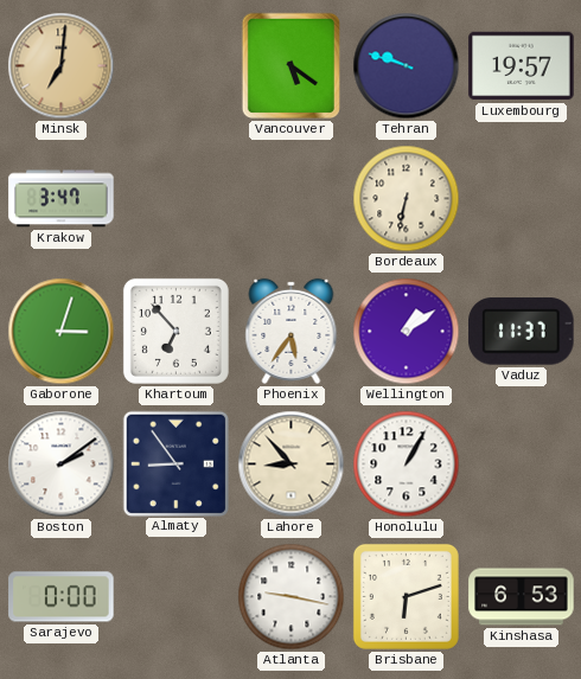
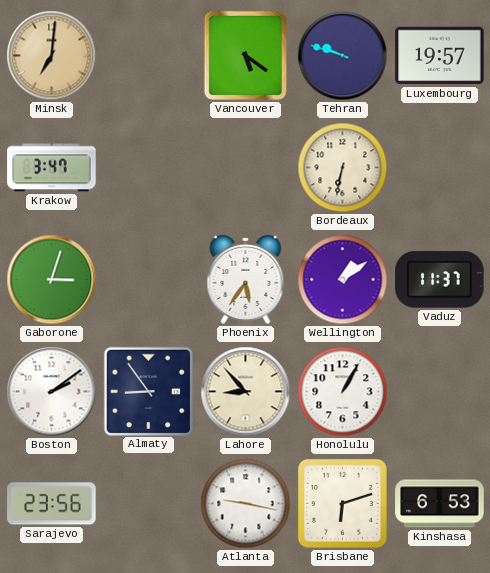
Khartoum: 6:53 -> none
Sarajevo: 0:00 -> 23:56
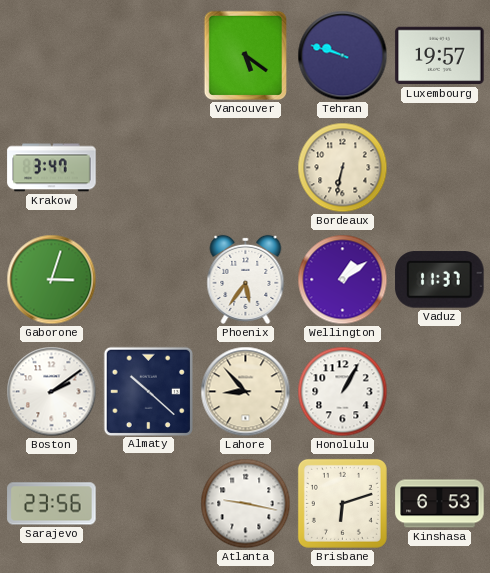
Minsk: 7:01 -> none
Almaty: 8:54 -> 10:22
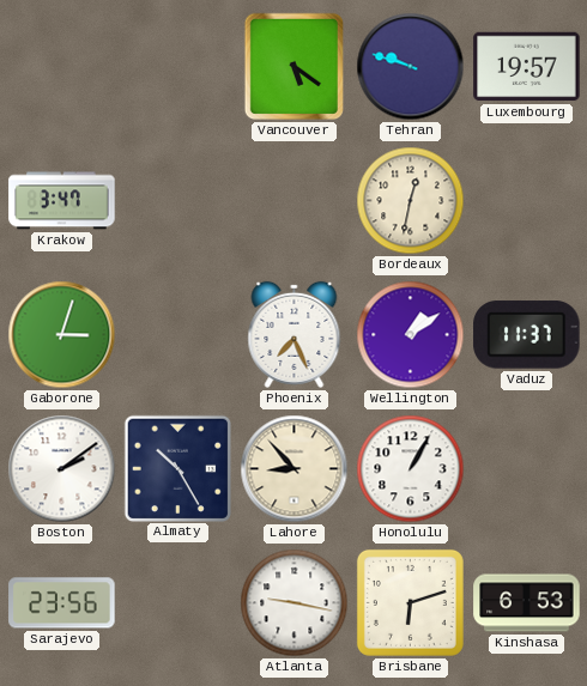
Bordeaux: 6:32 -> 12:32
Phoenix: 5:36 -> 7:26
Almaty: 10:22 -> 10:25
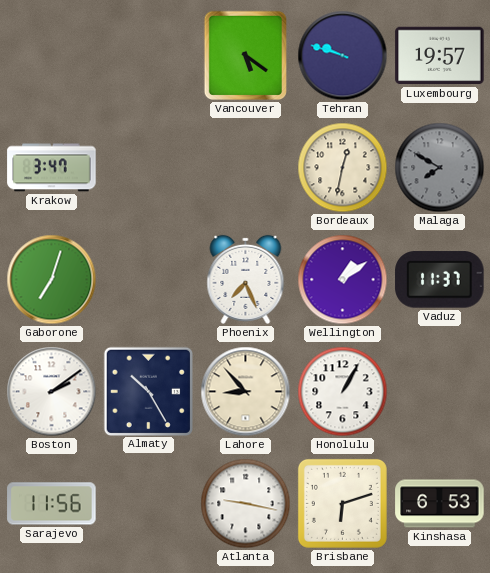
Malaga: none -> 7:50
Gaborone: 3:03 -> 7:03
Sarajevo: 23:56 -> 11:56
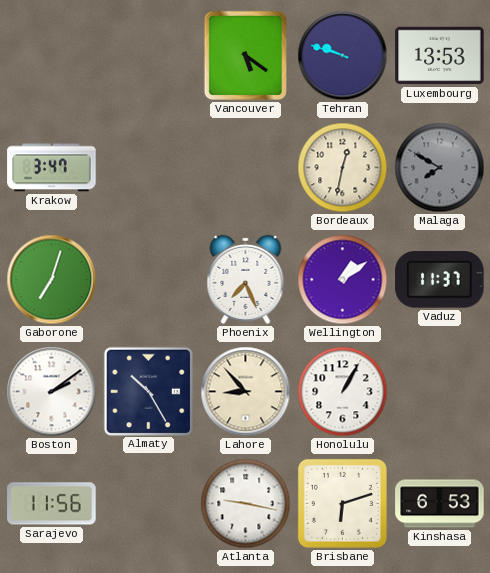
Luxembourg: 19:57 -> 13:53
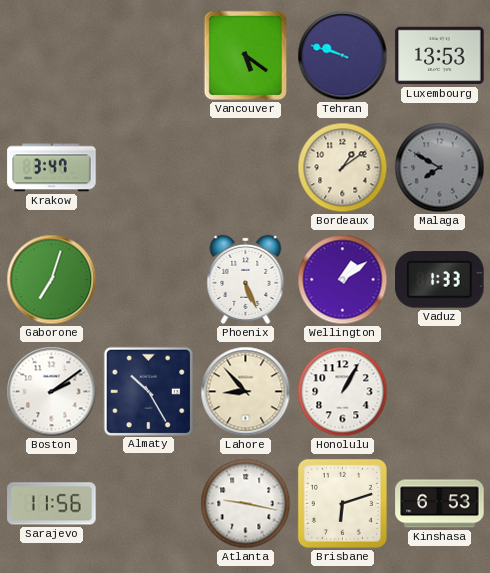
Bordeaux: 12:32 -> 1:09
Phoenix: 7:26 -> 5:26
Vaduz: 11:37 -> 1:33
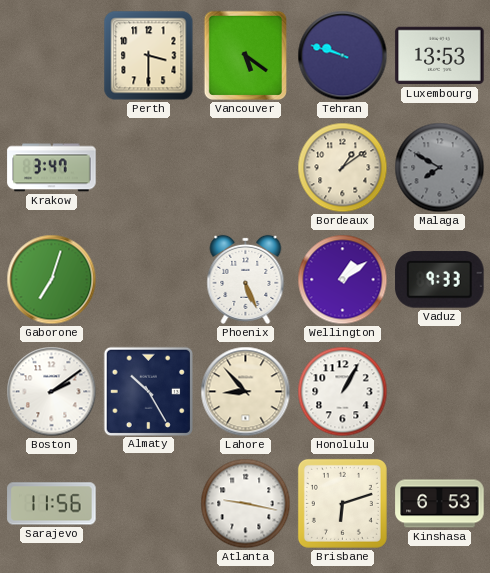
Perth: none -> 3:30
Vaduz: 1:33 -> 9:33
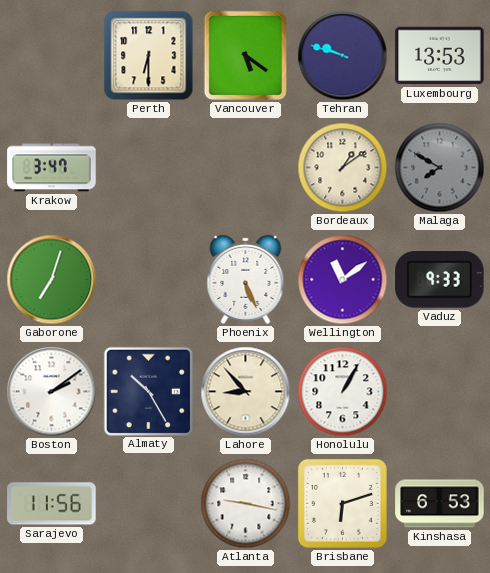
Perth: 3:30 -> 6:30
Wellington: 1:09 -> 11:09
